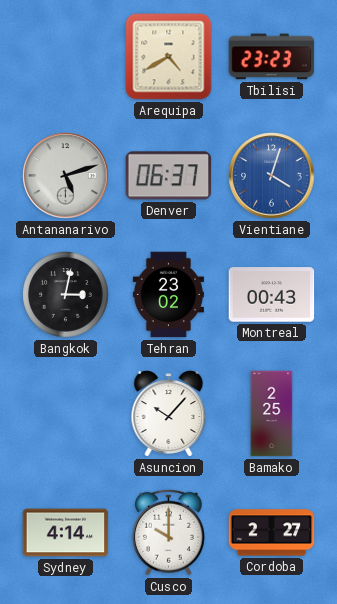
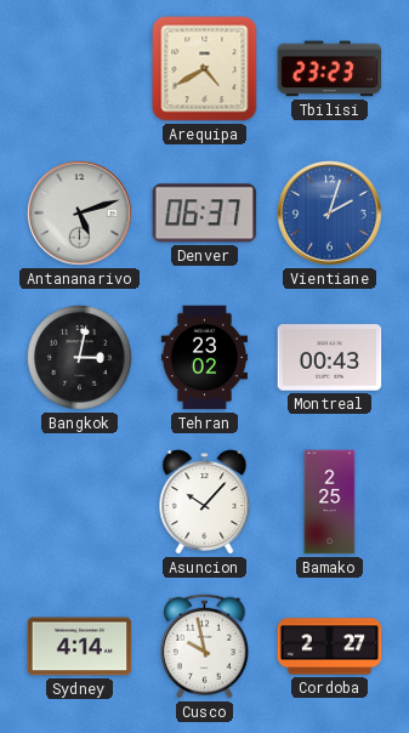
Vientiane: 4:03 -> 2:03
Cusco: 10:00 -> 9:58
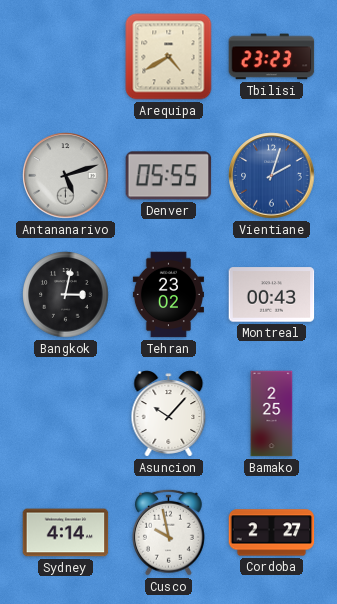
Denver: 06:37 -> 05:55
